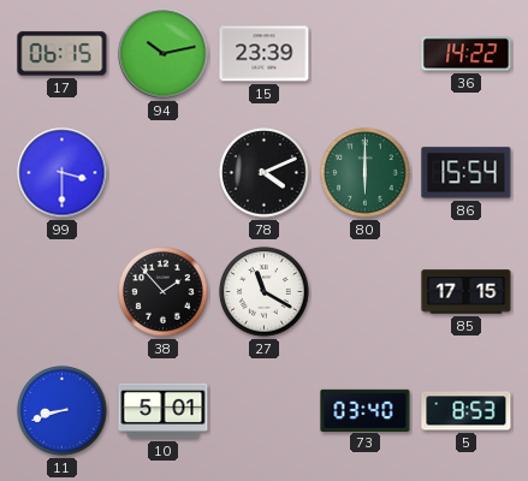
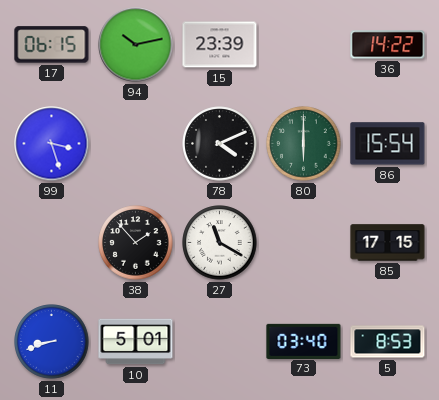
99: 3:30 -> 3:27
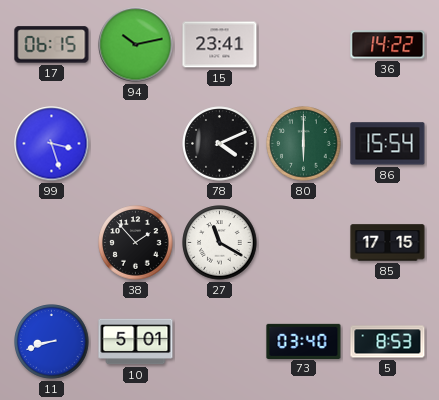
15: 23:39 -> 23:41
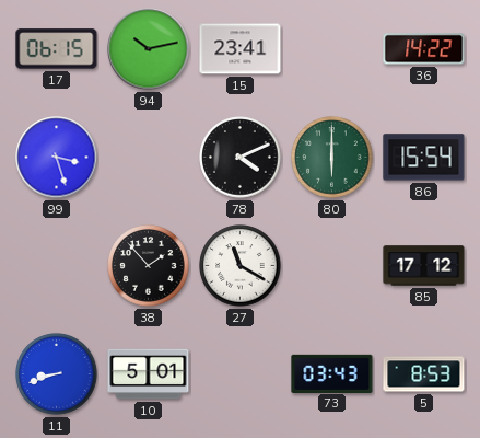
85: 17:15 -> 17:12
73: 03:40 -> 03:43
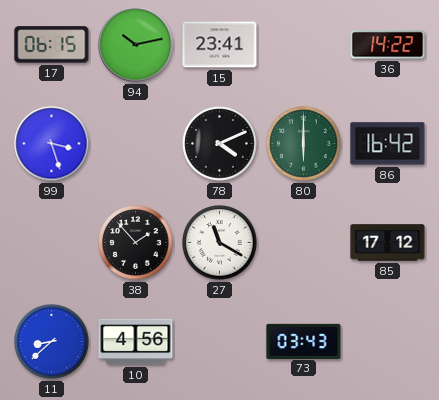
86: 15:54 -> 16:42
11: 8:42 -> 8:38
10: 5:01 -> 4:56
5: 8:53 -> none
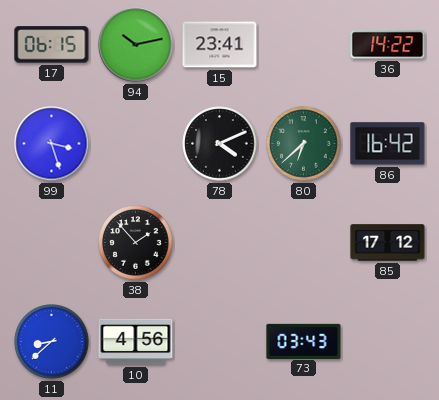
80: 6:00 -> 6:38
27: 11:20 -> none
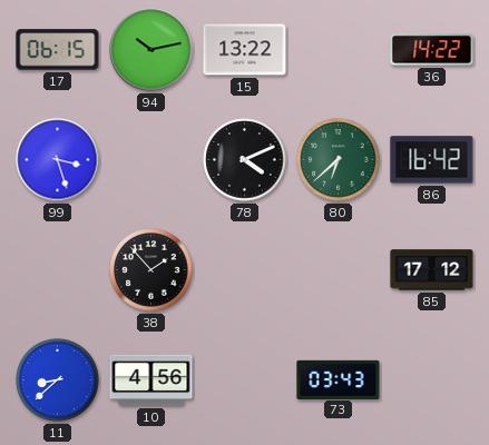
15: 23:41 -> 13:22
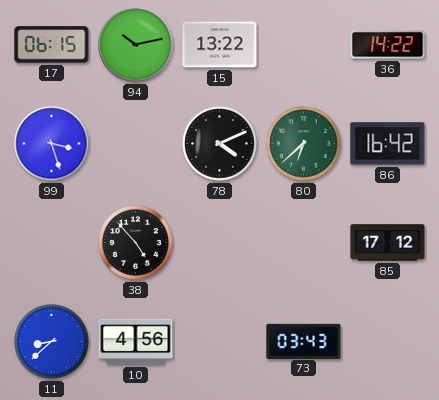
38: 1:53 -> 4:53
